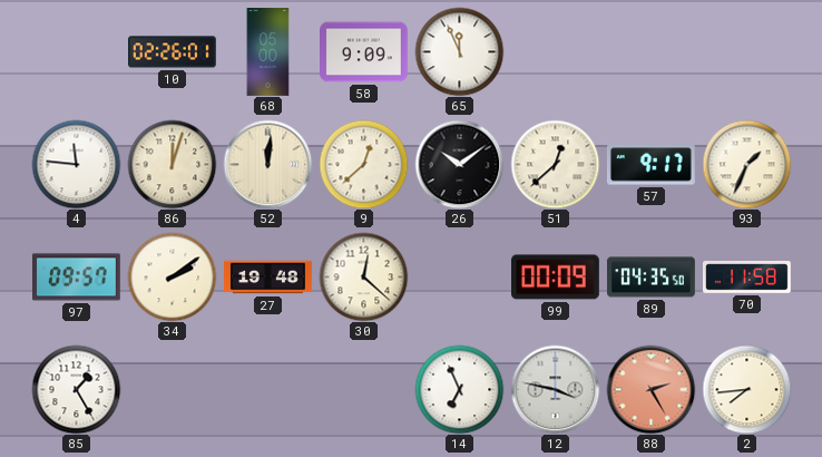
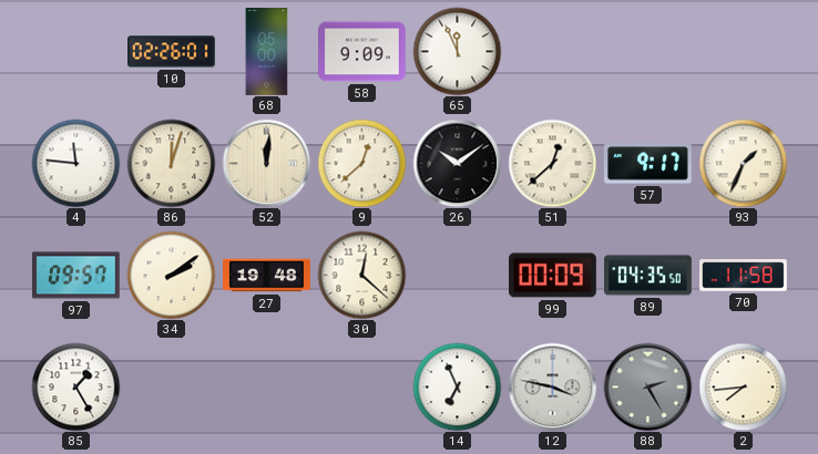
88 dial: salmon -> grey
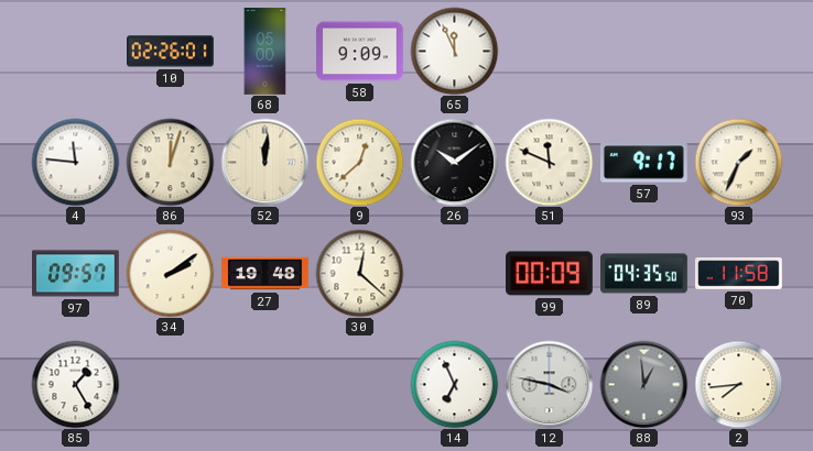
51: 12:38 -> 11:49
88: 2:25 -> 12:59
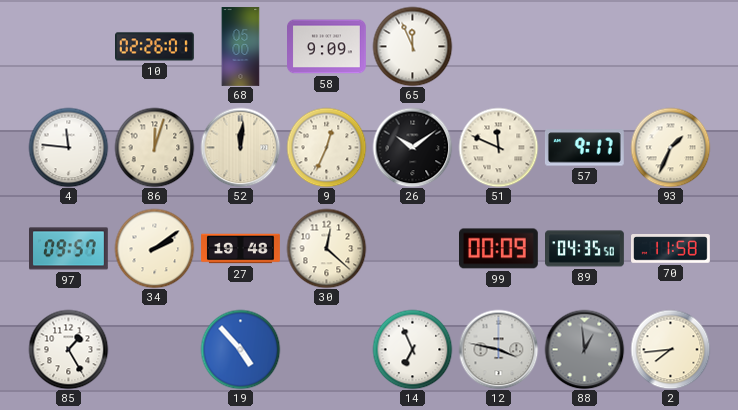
9: 12:38 -> 12:34
19: none -> 4:53
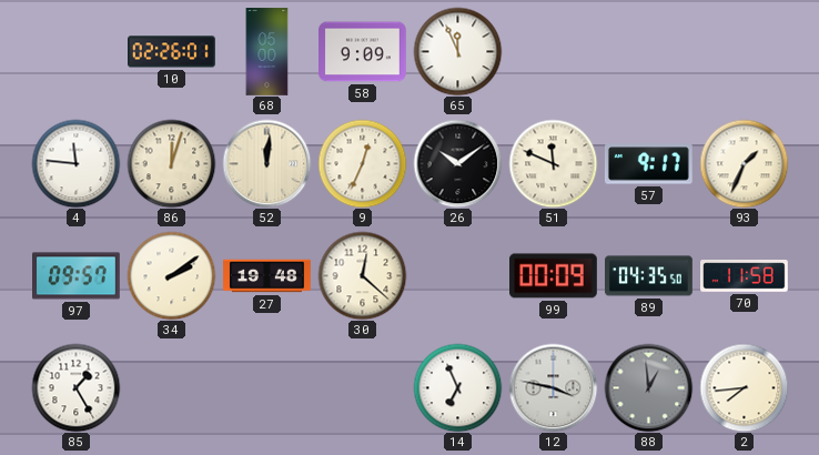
19: 4:53 -> none
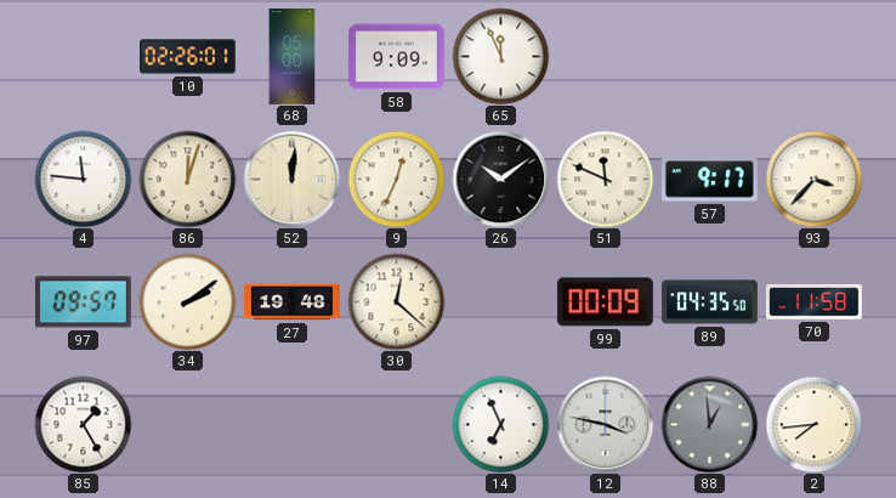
93: 1:34 -> 3:37
